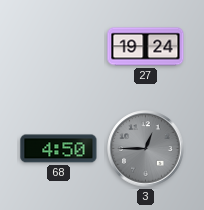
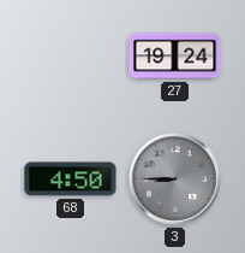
3: 12:45 -> 8:45
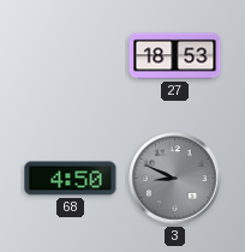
27: 19:24 -> 18:53
3: 8:45 -> 8:49
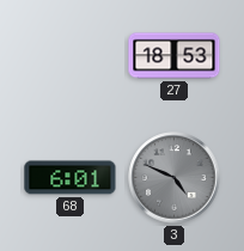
68: 4:50 -> 6:01
3: 8:49 -> 4:49
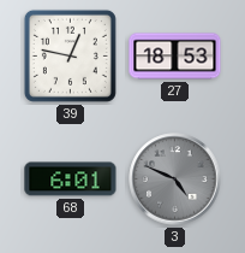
39: none -> 12:47
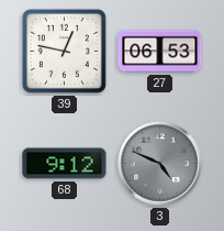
27: 18:53 -> 06:53
68: 6:01 -> 9:12
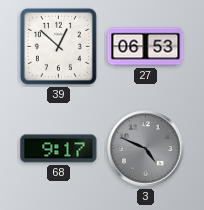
39: 12:47 -> 12:52
68: 9:12 -> 9:17
